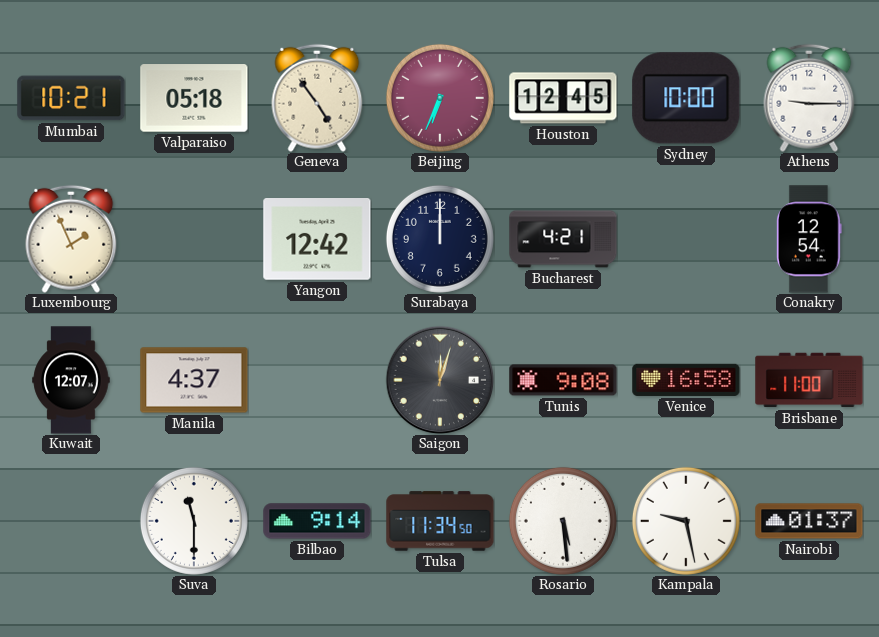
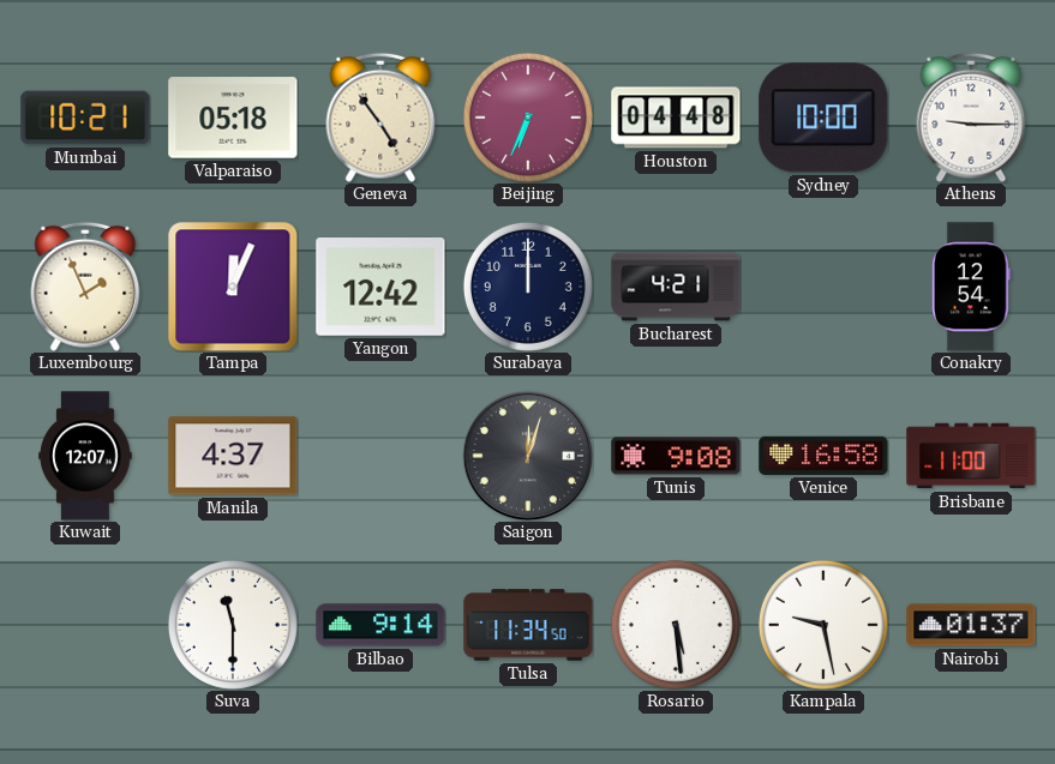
Houston: 12:45 -> 04:48
Tampa: none -> 12:04
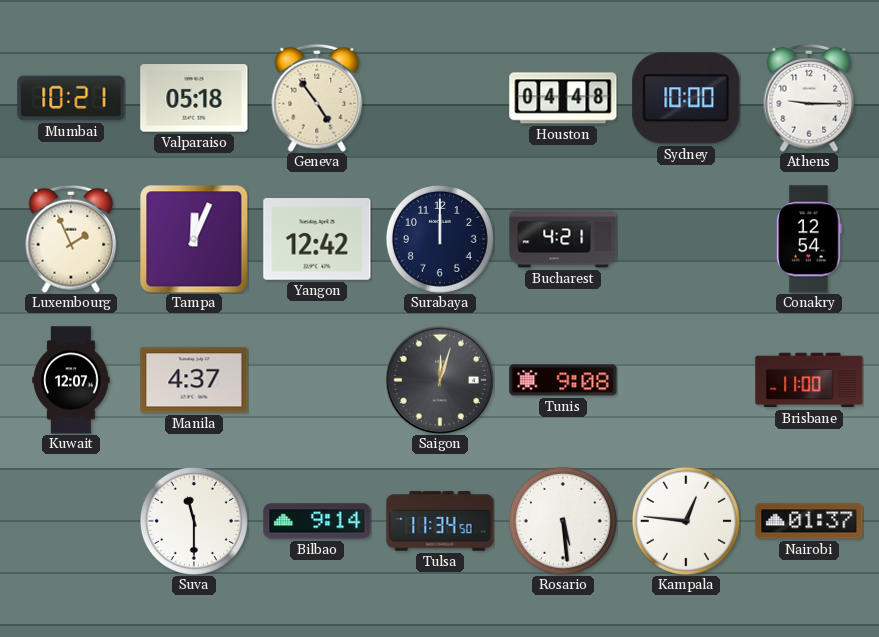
Beijing: 6:34 -> none
Venice: 16:58 -> none
Kampala: 9:28 -> 12:46
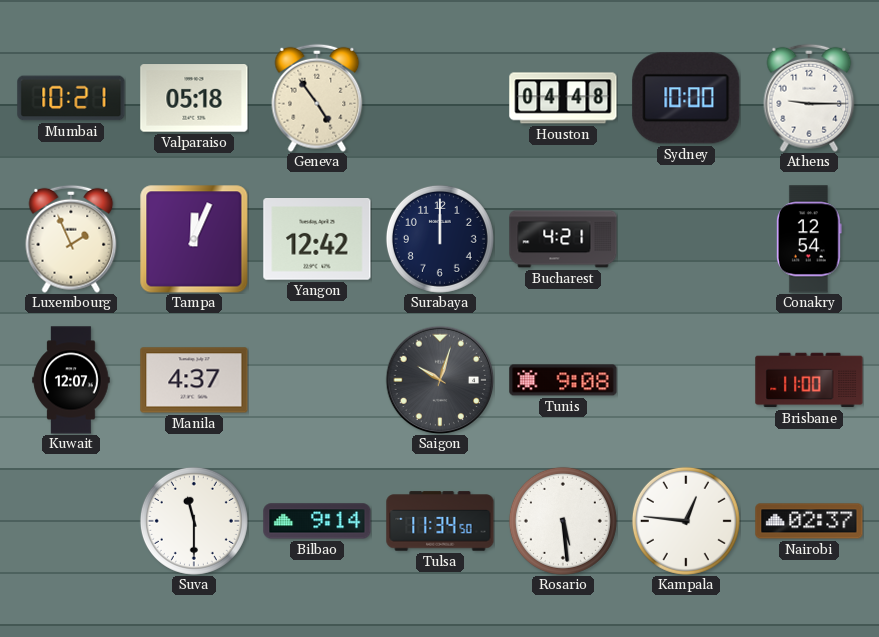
Saigon: 12:03 -> 10:03
Nairobi: 01:37 -> 02:37
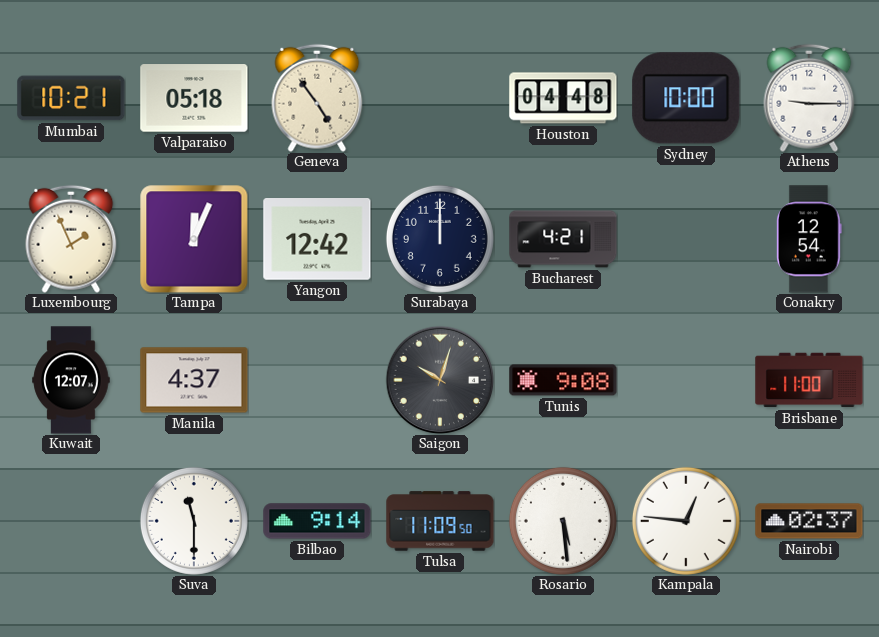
Tulsa: 11:34 -> 11:09
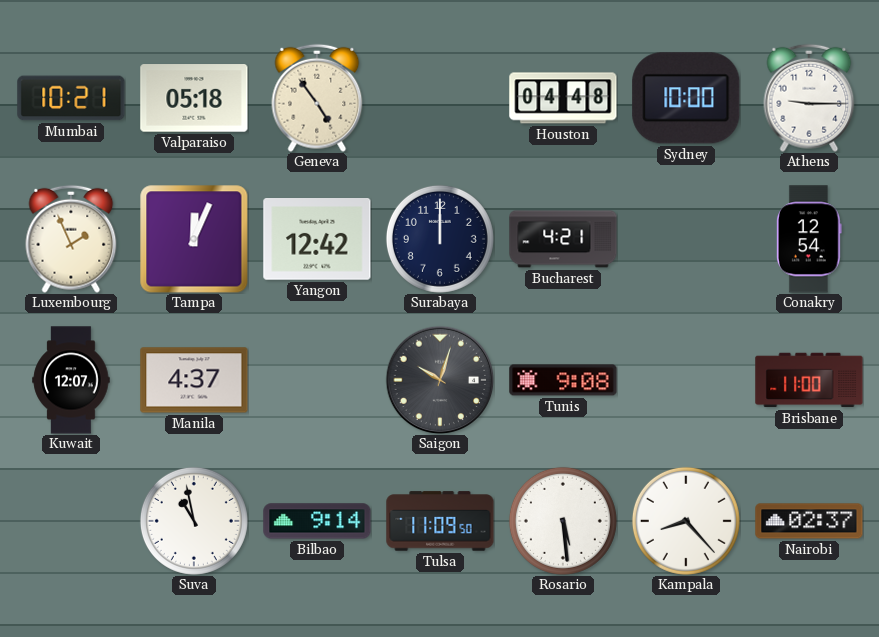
Suva: 11:30 -> 10:58
Kampala: 12:46 -> 8:23
